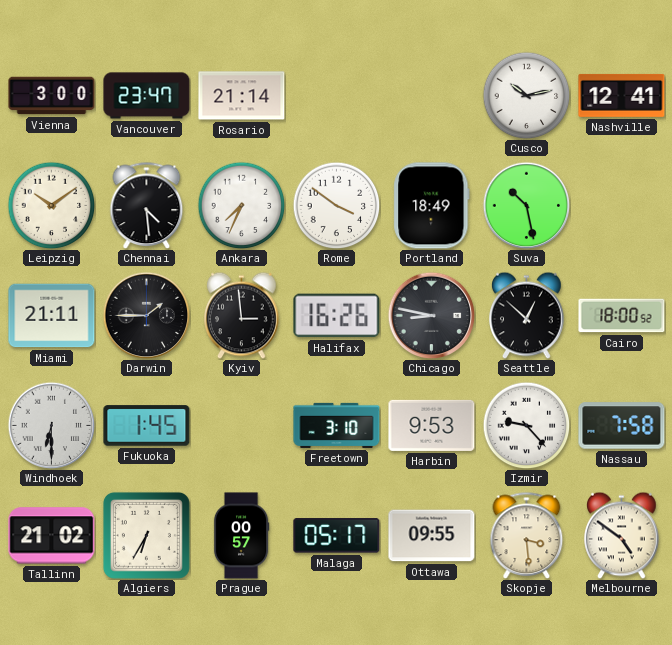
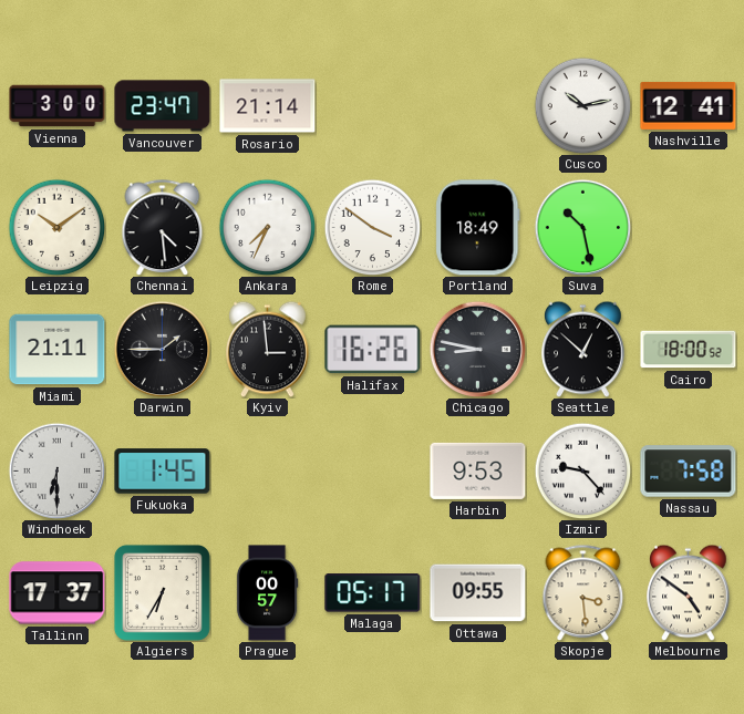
Freetown: 3:10 -> none
Tallinn: 21:02 -> 17:37
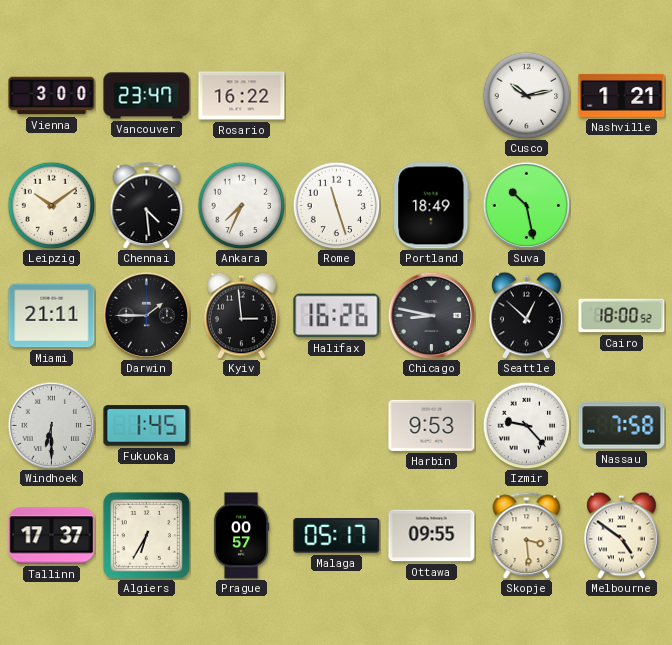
Rosario: 21:14 -> 16:22
Nashville: 12:41 -> 1:21
Rome: 3:51 -> 11:27
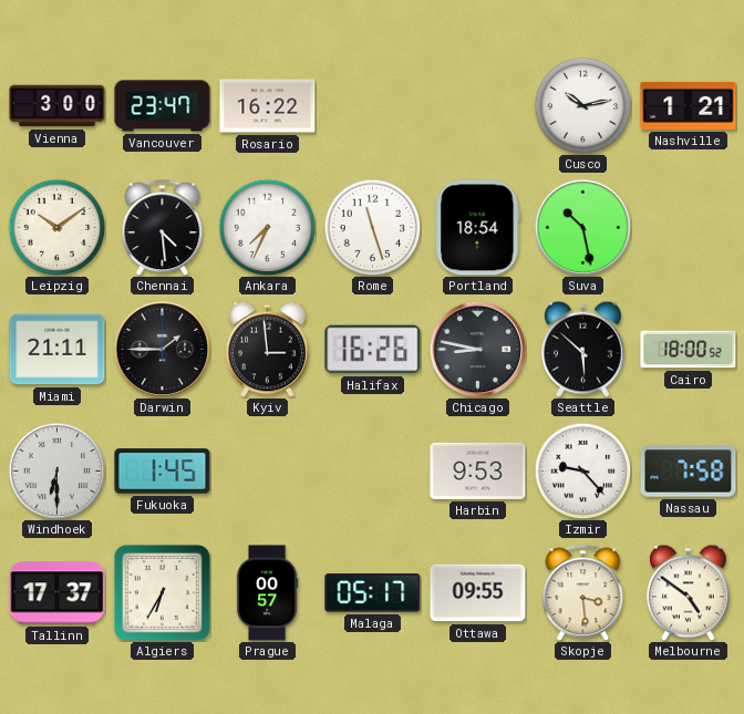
Portland: 18:49 -> 18:54
Seattle: 12:52 -> 5:52
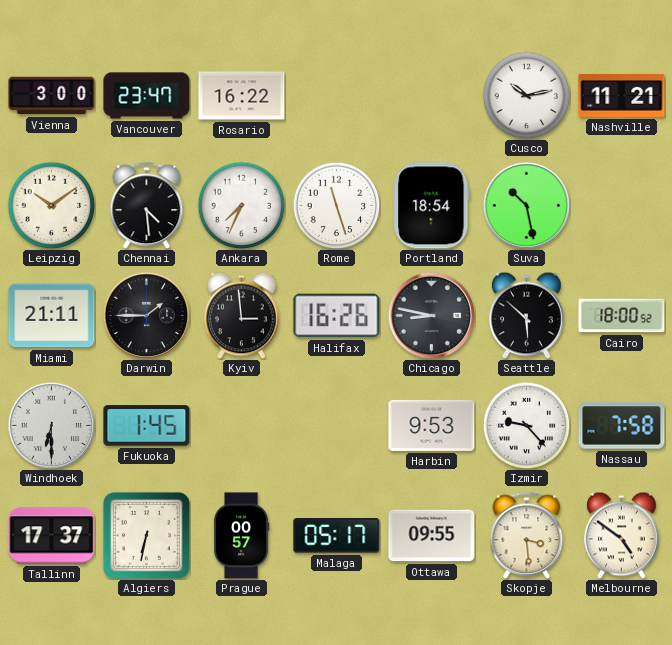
Nashville: 1:21 -> 11:21
Algiers: 6:35 -> 6:32
